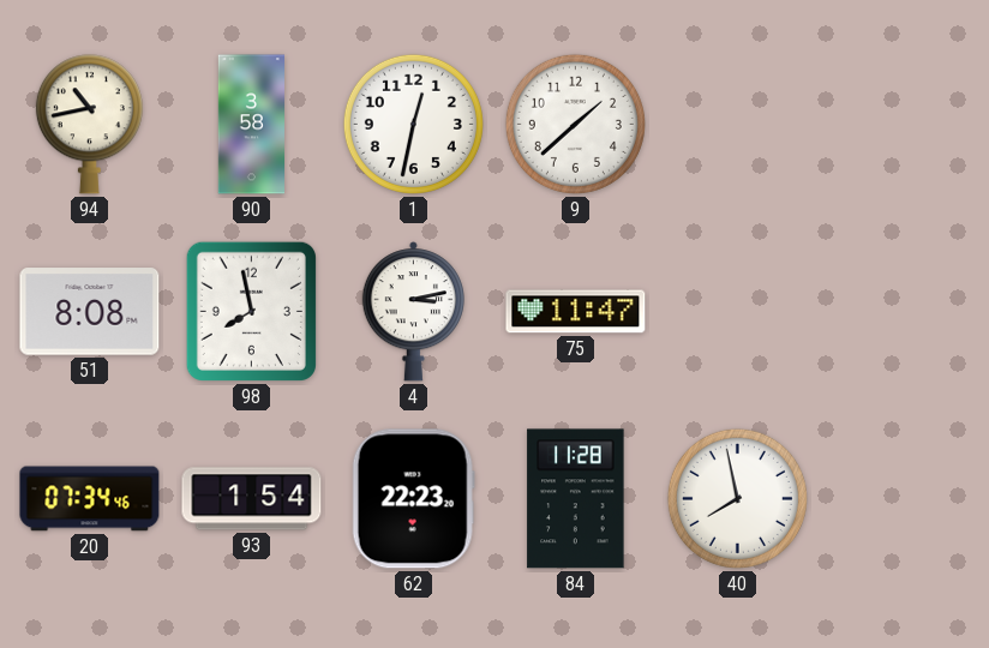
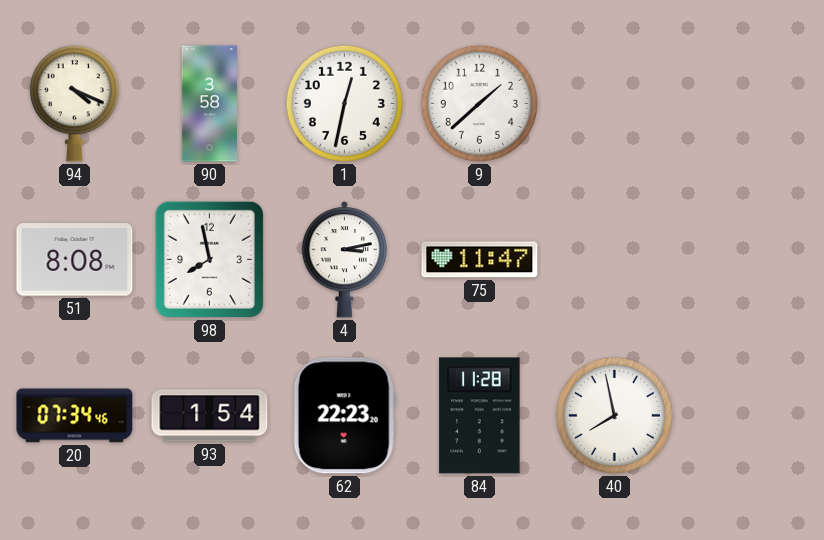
94: 10:43 -> 4:19
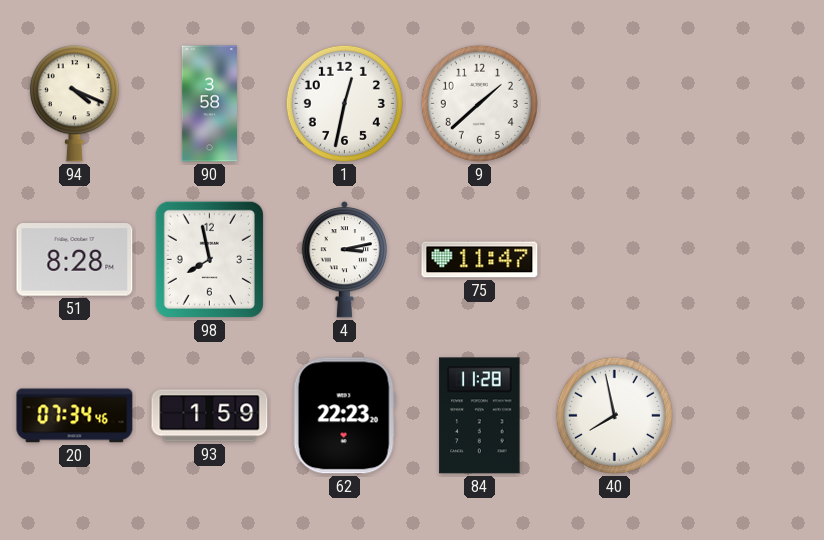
51: 8:08 -> 8:28
93: 1:54 -> 1:59
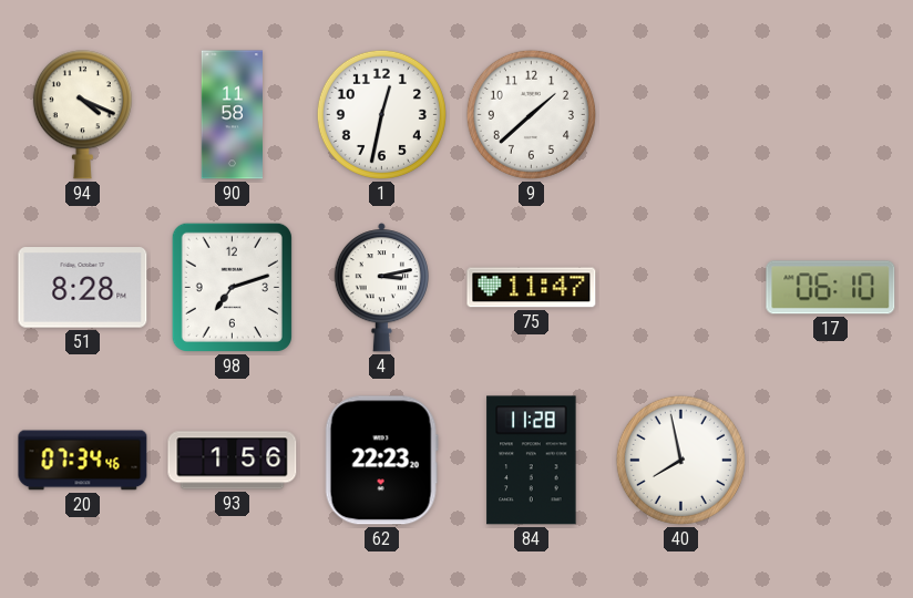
90: 3:58 -> 11:58
98: 7:58 -> 7:12
17: none -> 06:10
93: 1:59 -> 1:56
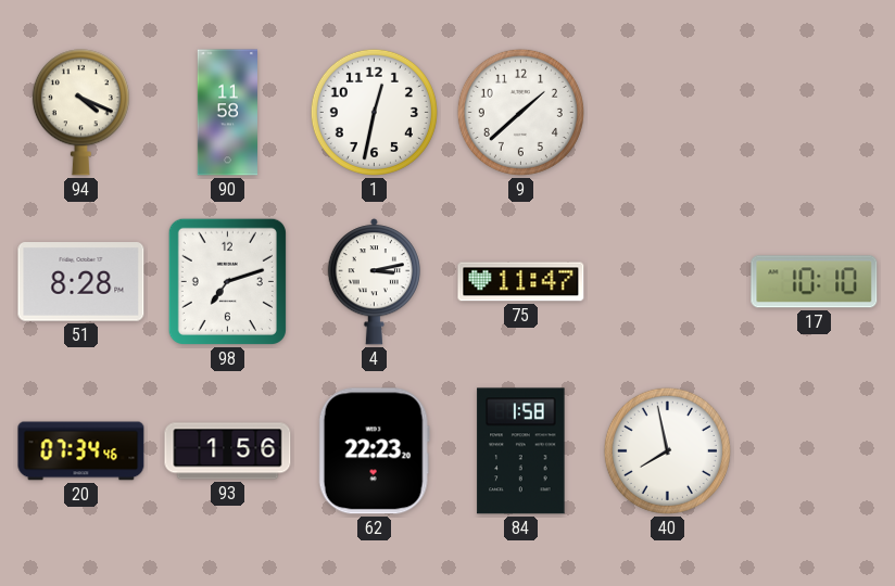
17: 06:10 -> 10:10
84: 11:28 -> 1:58
